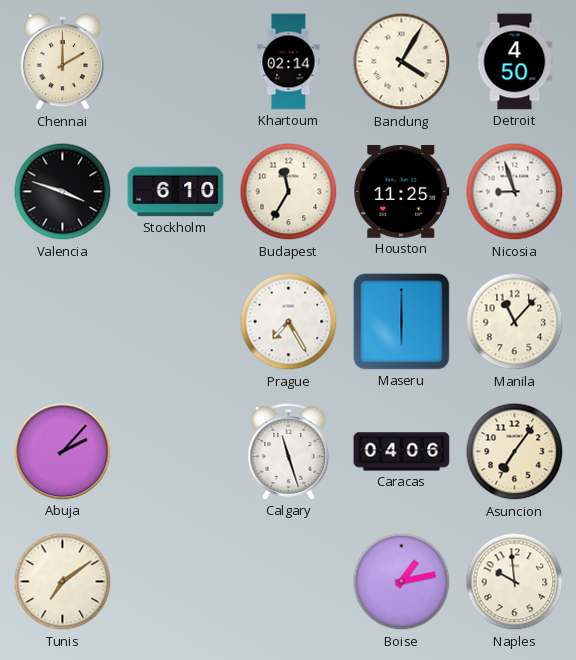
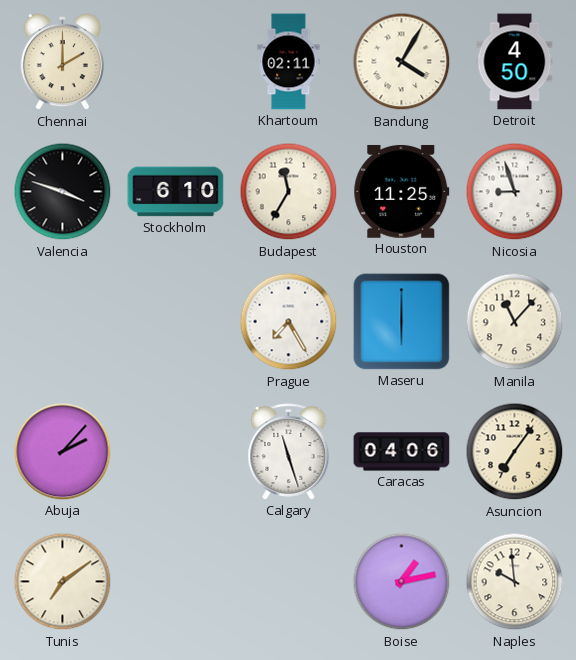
Khartoum: 02:14 -> 02:11
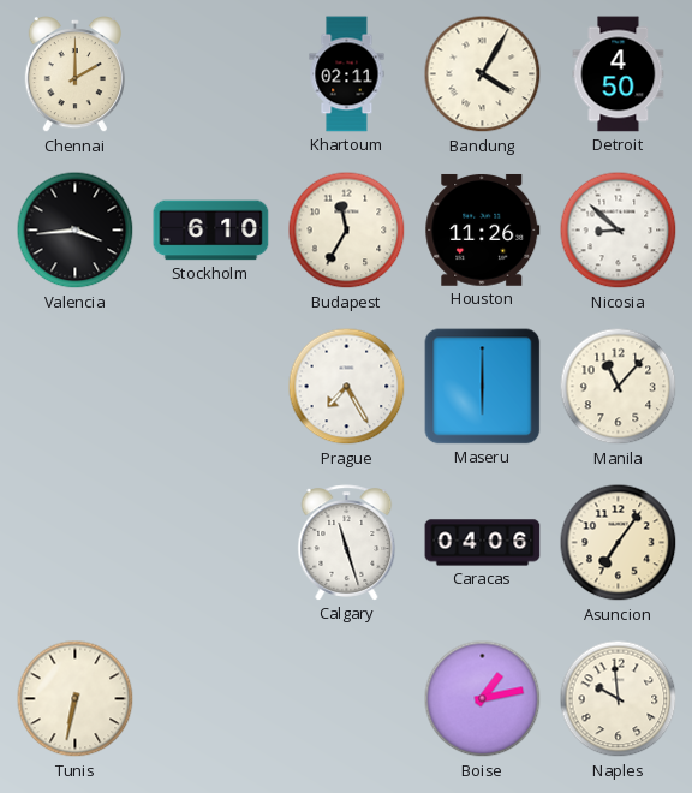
Valencia: 3:48 -> 3:44
Houston: 11:25 -> 11:26
Nicosia: 8:57 -> 8:52
Abuja: 2:07 -> none
Tunis: 7:09 -> 6:32
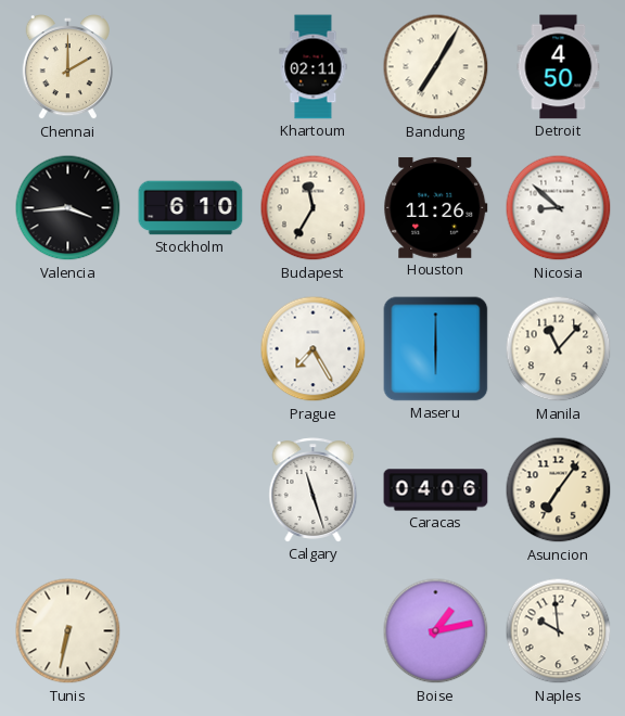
Bandung: 4:05 -> 7:05
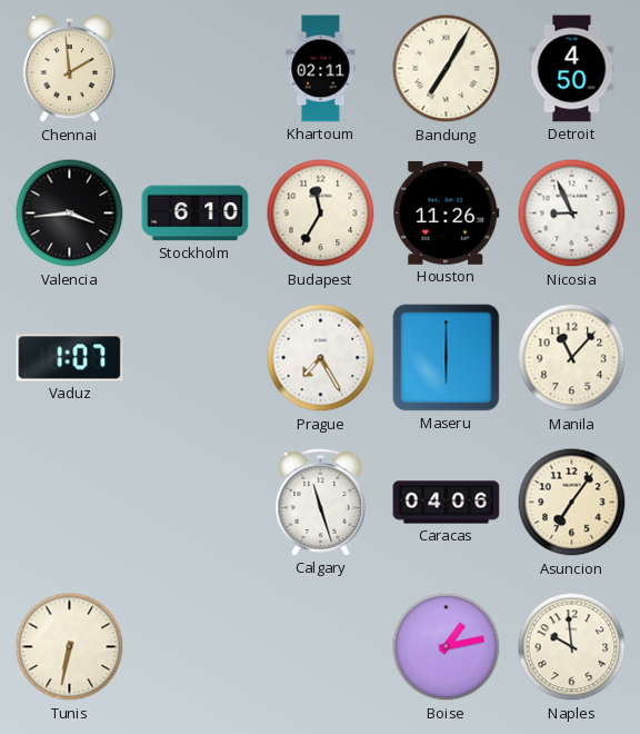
Chennai: 2:00 -> 1:59
Nicosia: 8:52 -> 8:56
Vaduz: none -> 1:07
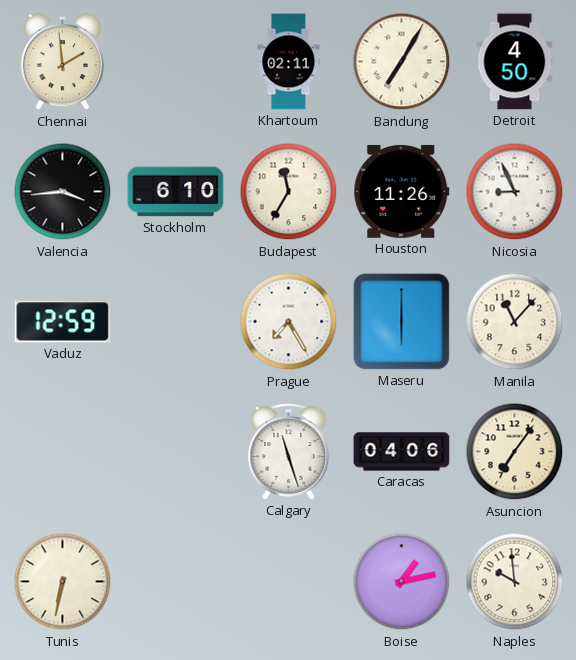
Vaduz: 1:07 -> 12:59
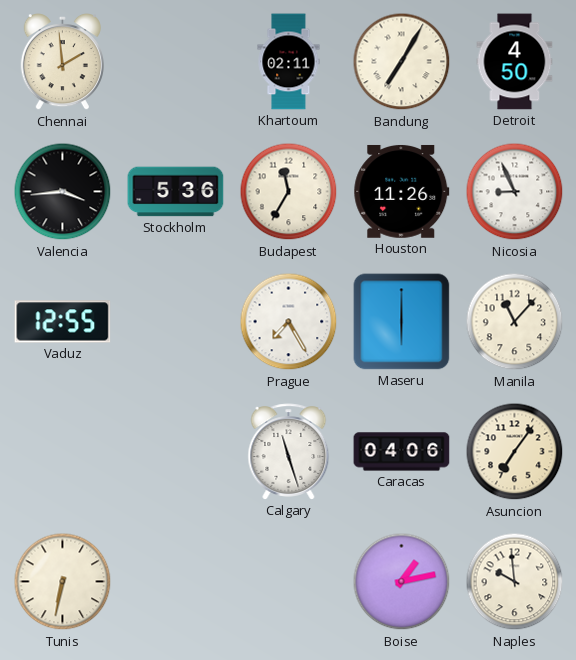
Stockholm: 6:10 -> 5:36
Vaduz: 12:59 -> 12:55
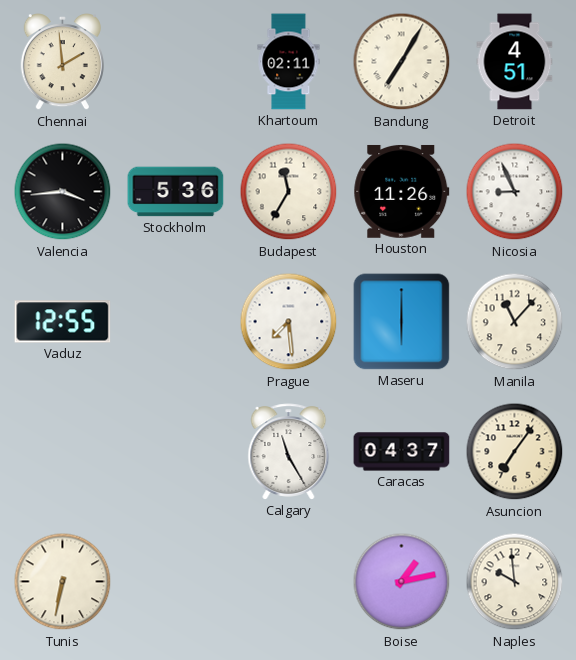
Detroit: 4:50 -> 4:51
Prague: 7:25 -> 7:29
Calgary: 11:27 -> 11:25
Caracas: 04:06 -> 04:37
